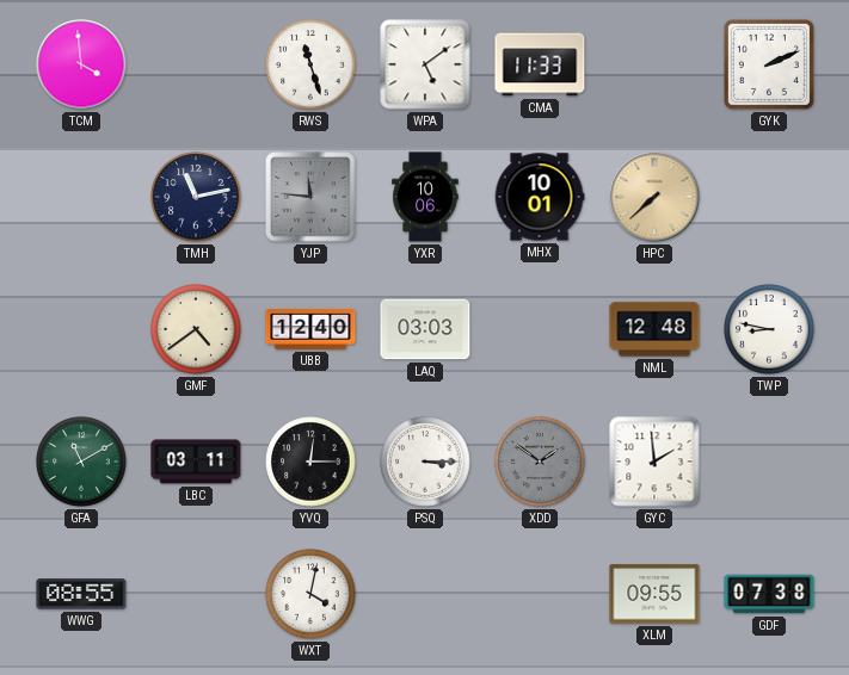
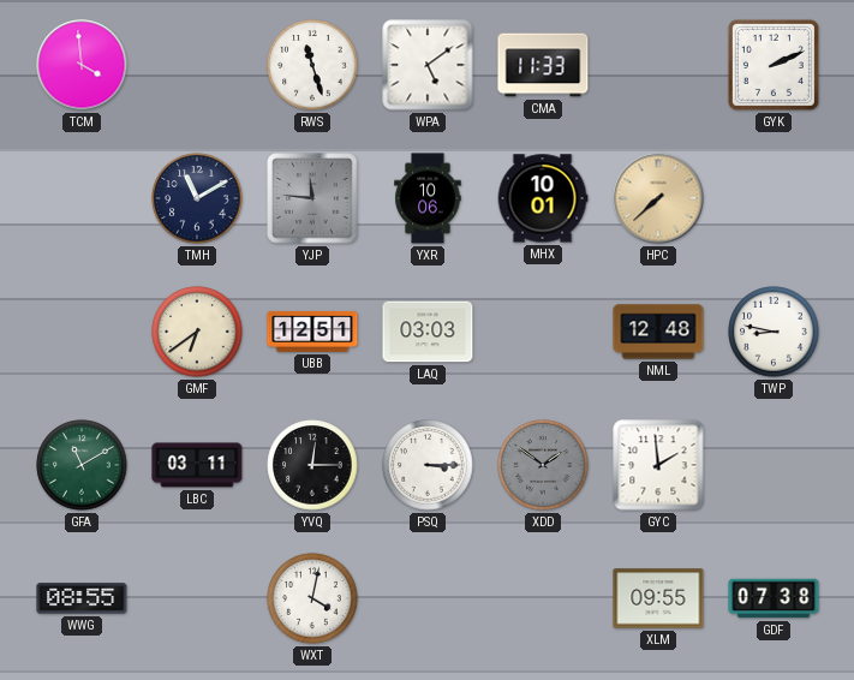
TMH: 11:13 -> 11:10
GMF: 4:39 -> 6:39
UBB: 12:40 -> 12:51
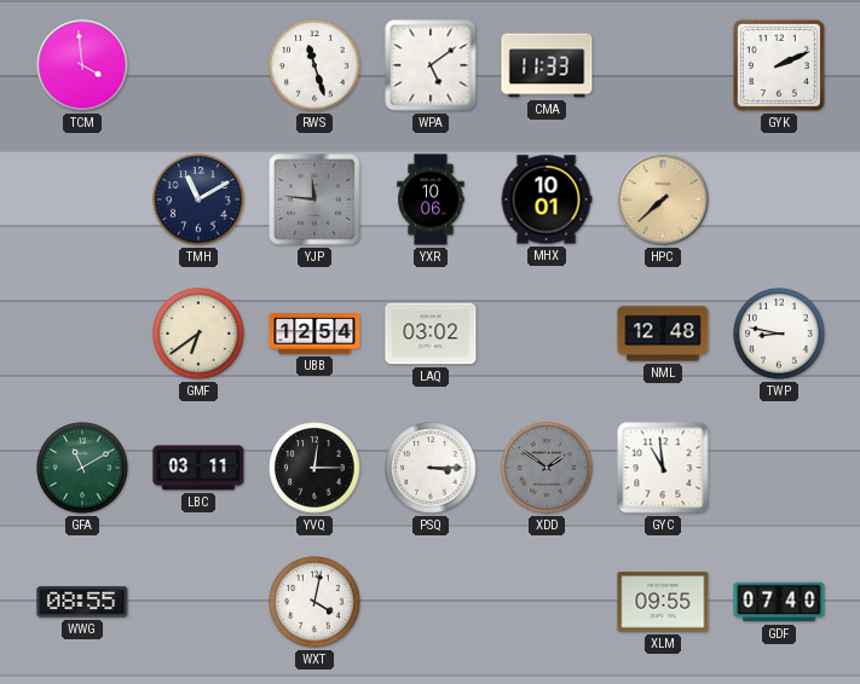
UBB: 12:51 -> 12:54
LAQ: 03:03 -> 03:02
GYC: 1:59 -> 10:59
GDF: 07:38 -> 07:40
